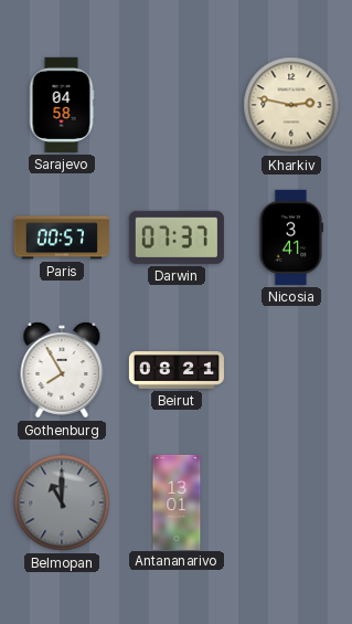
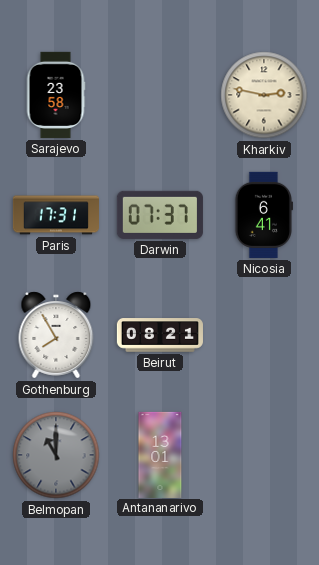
Sarajevo: 04:58 -> 23:58
Paris: 00:57 -> 17:31
Nicosia: 3:41 -> 6:41
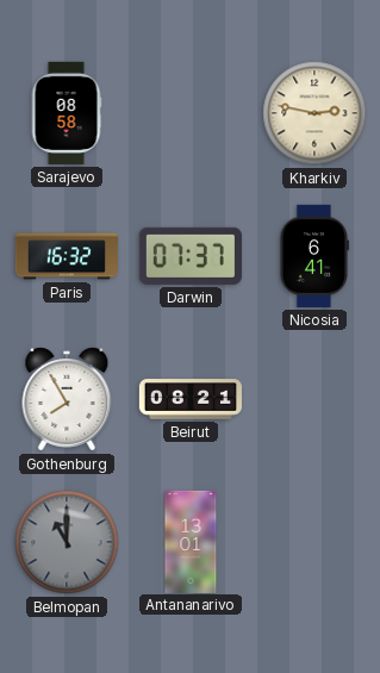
Sarajevo: 23:58 -> 08:58
Paris: 17:31 -> 16:32
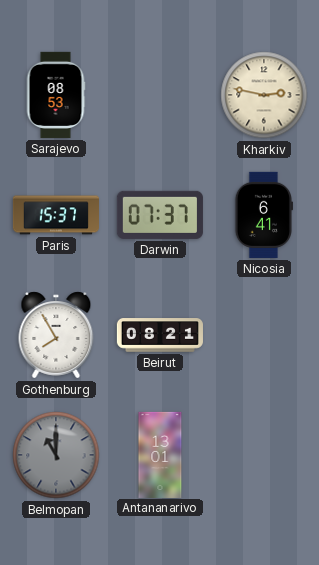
Sarajevo: 08:58 -> 08:53
Paris: 16:32 -> 15:37
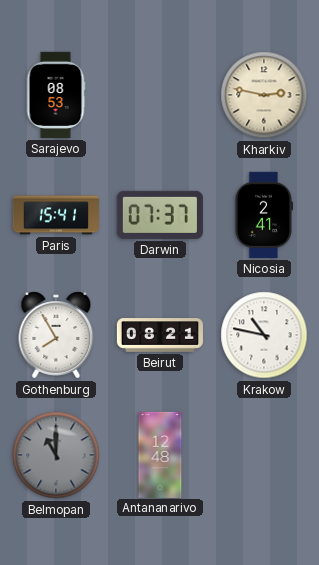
Paris: 15:37 -> 15:41
Nicosia: 6:41 -> 2:41
Krakow: none -> 10:47
Antananarivo: 13:01 -> 12:48
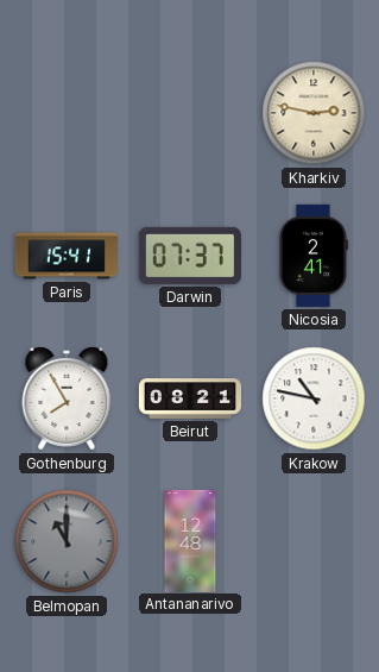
Sarajevo: 08:53 -> none
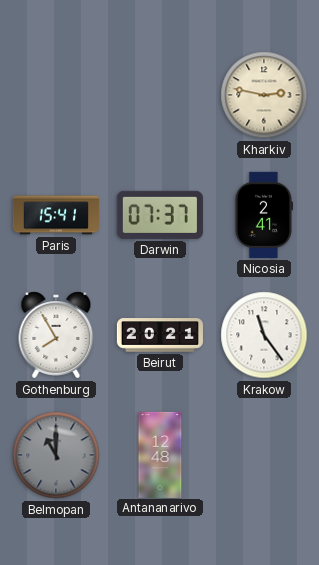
Beirut: 08:21 -> 20:21
Krakow: 10:47 -> 11:24
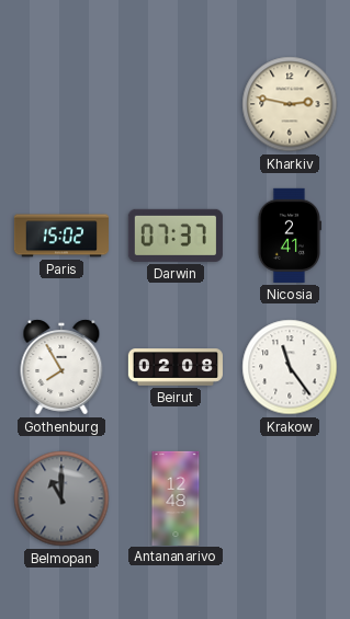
Paris: 15:41 -> 15:02
Beirut: 20:21 -> 02:08
